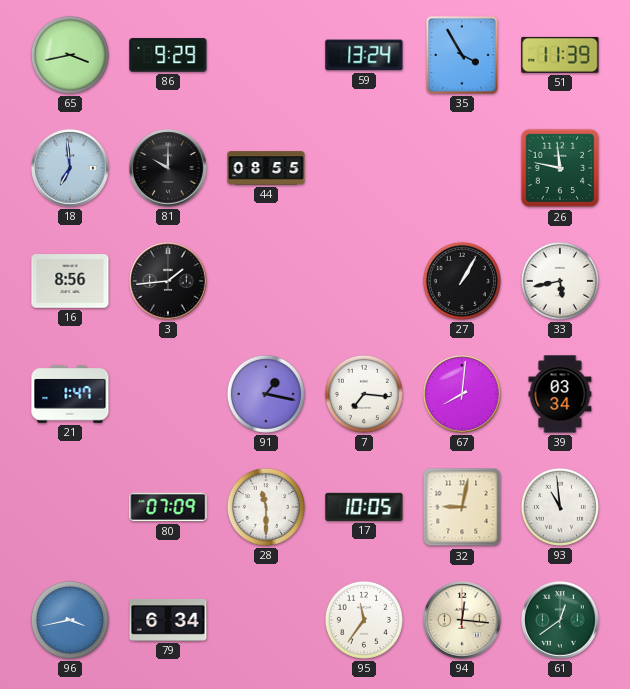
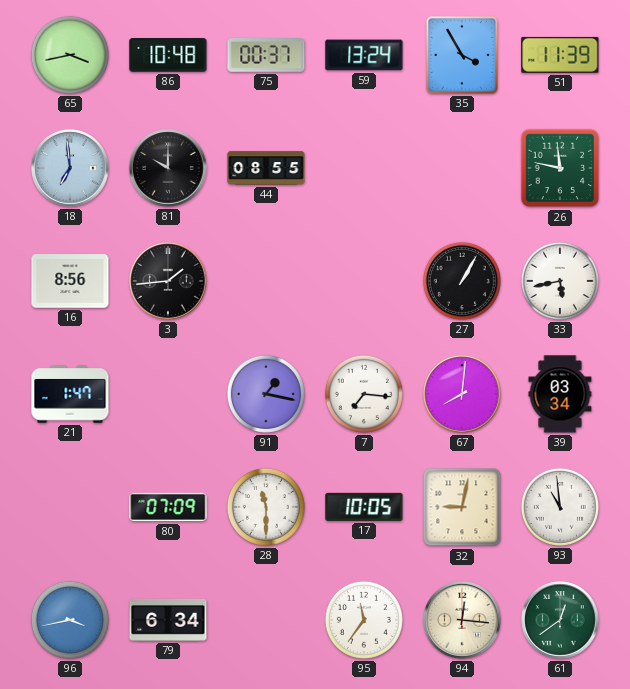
86: 9:29 -> 10:48
75: none -> 00:37
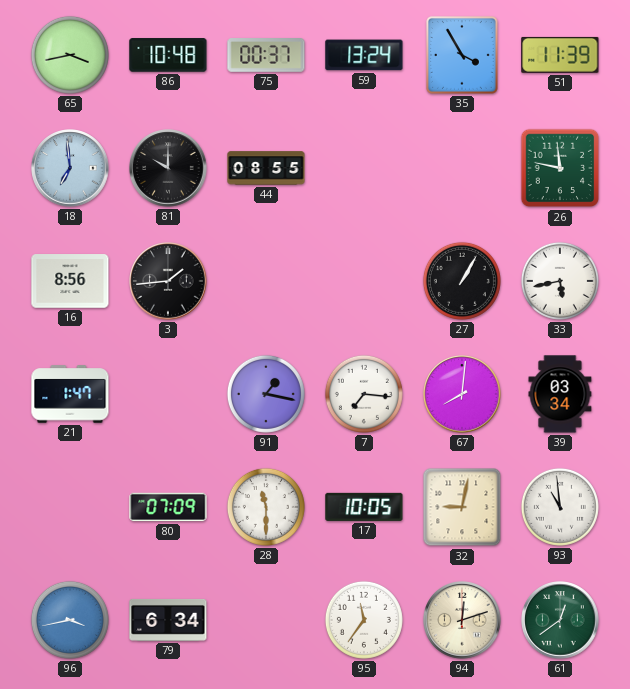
94: 12:16 -> 12:12
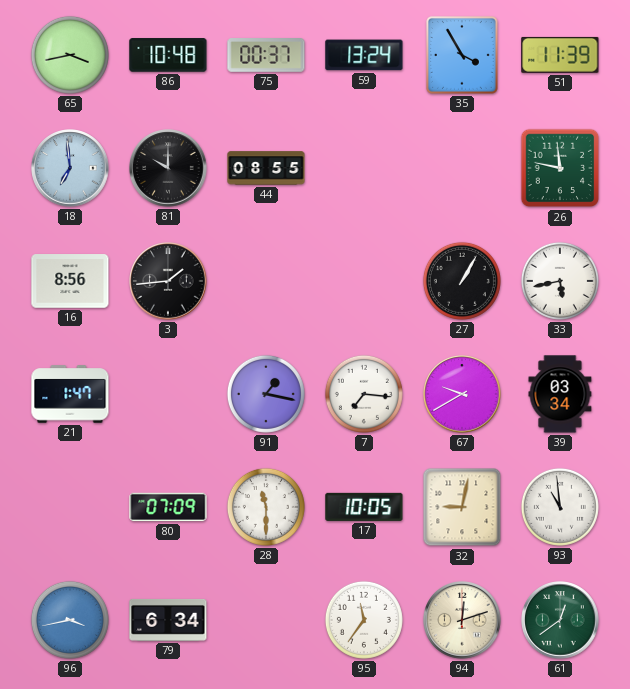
67: 8:01 -> 9:40
